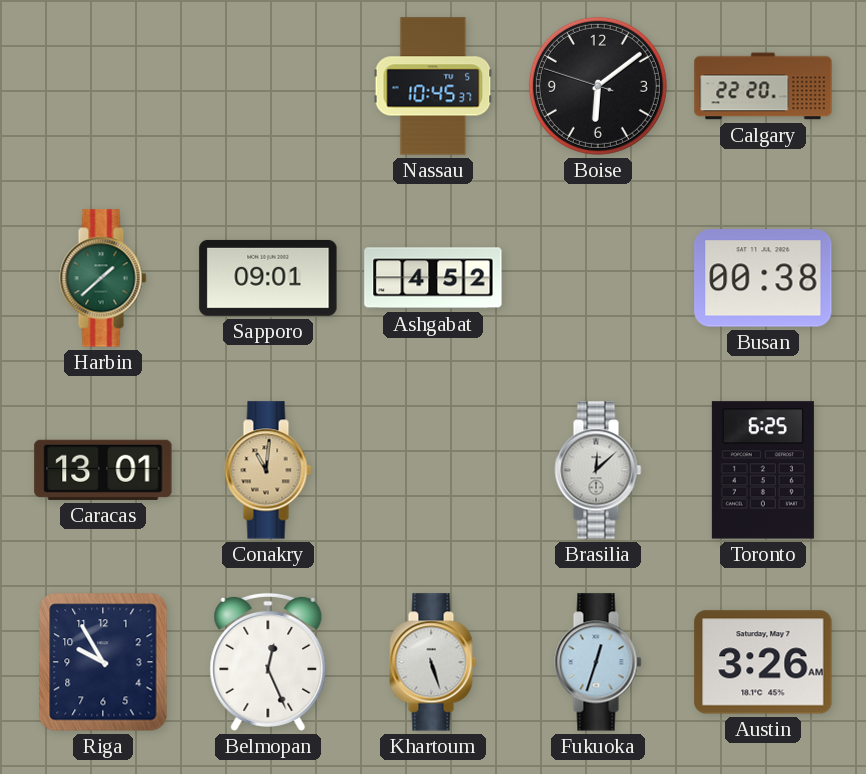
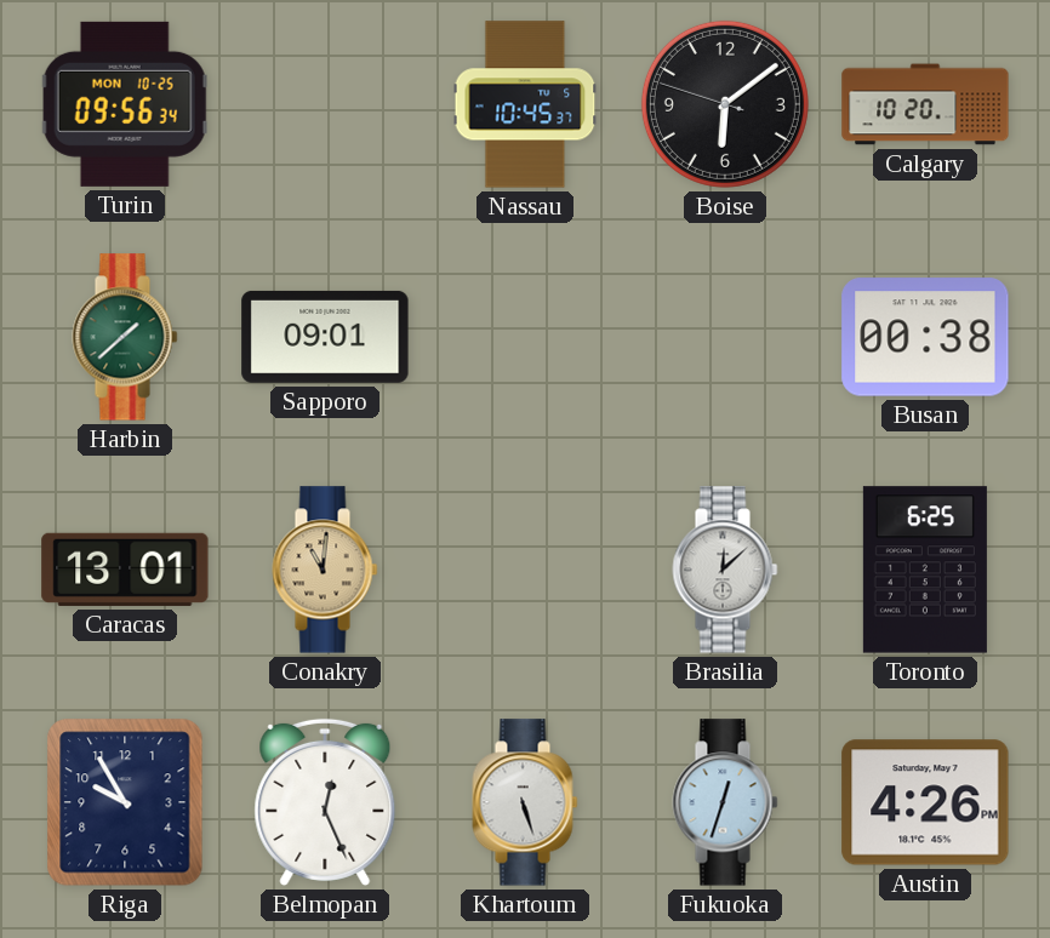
Turin: none -> 09:56
Calgary: 22:20 -> 10:20
Ashgabat: 4:52 -> none
Austin: 3:26 -> 4:26
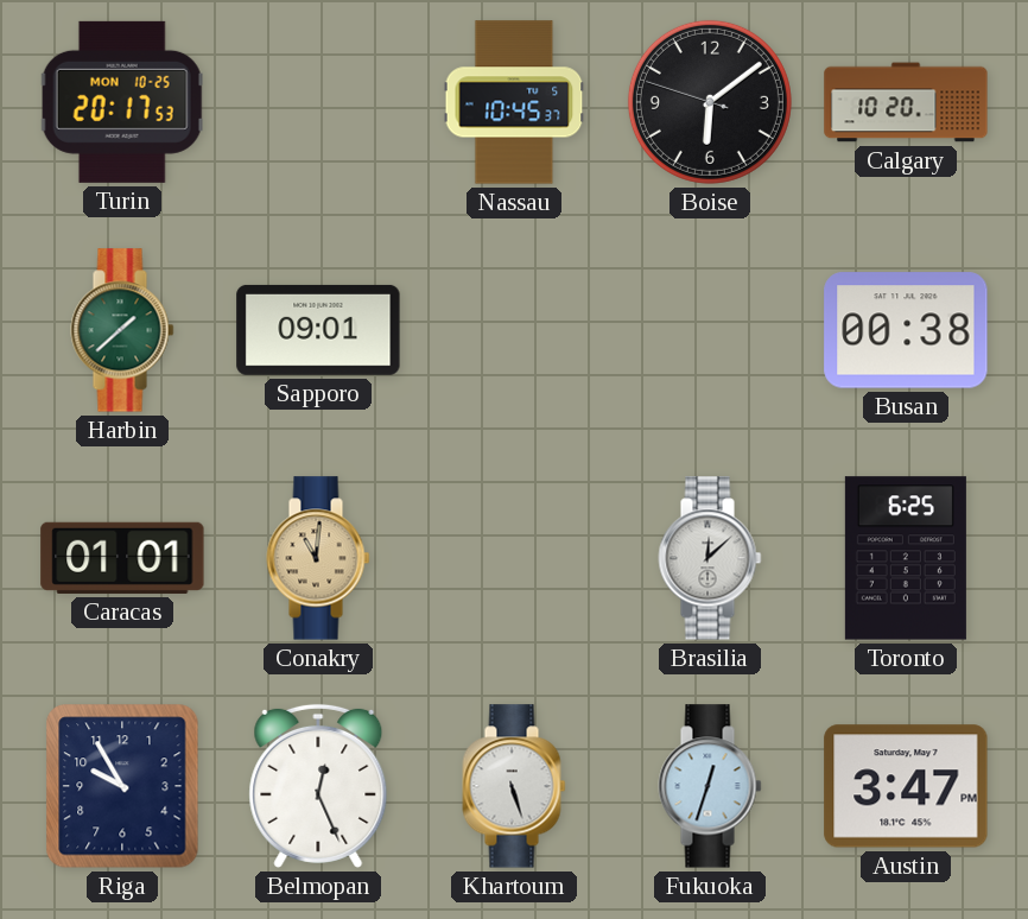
Turin: 09:56 -> 20:17
Caracas: 13:01 -> 01:01
Austin: 4:26 -> 3:47
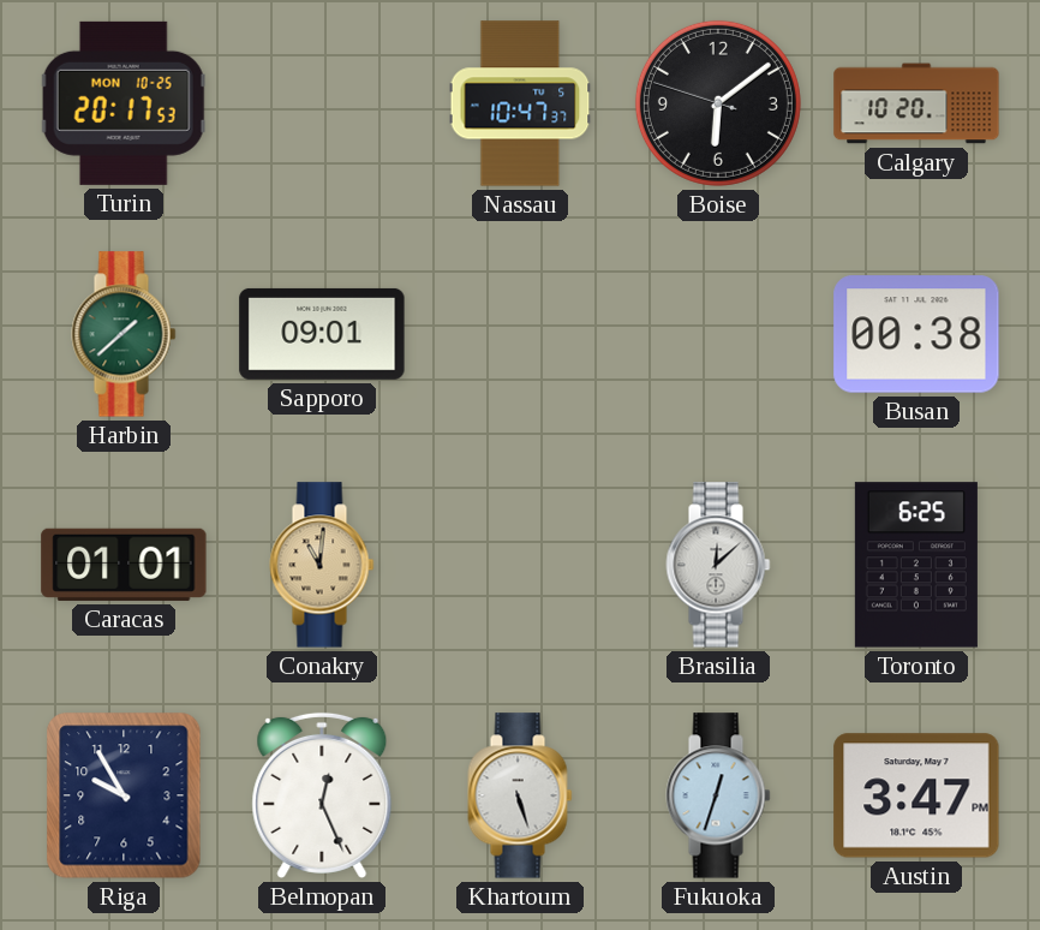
Nassau: 10:45 -> 10:47
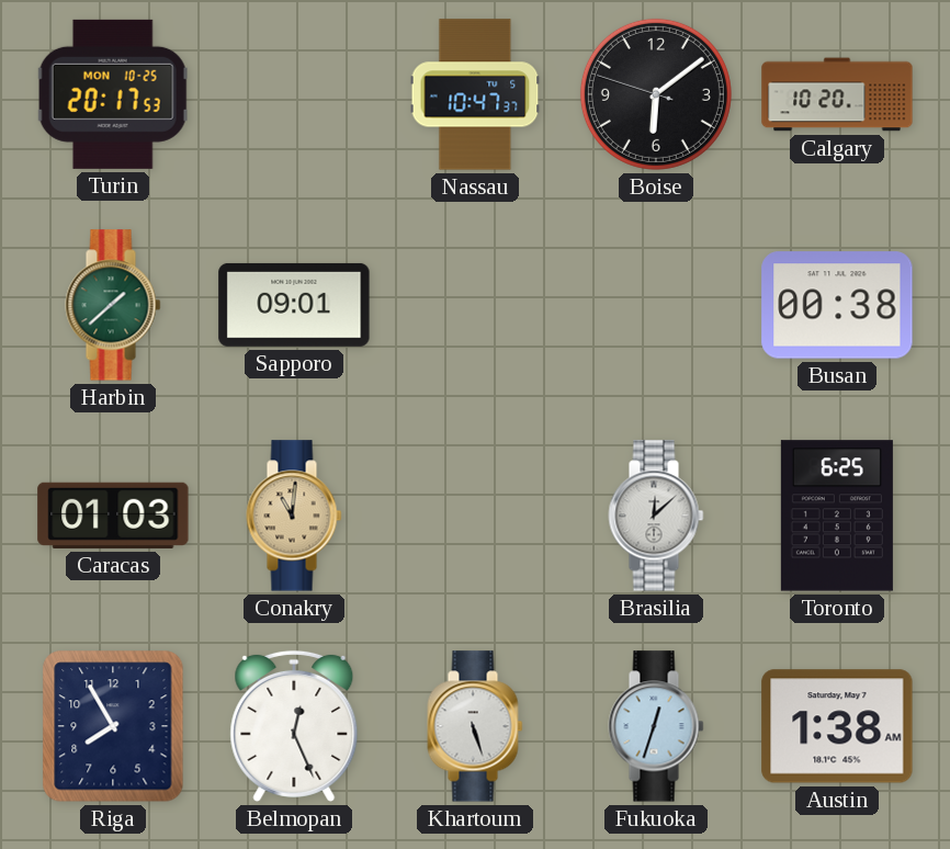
Caracas: 01:01 -> 01:03
Riga: 9:55 -> 7:55
Austin: 3:47 -> 1:38
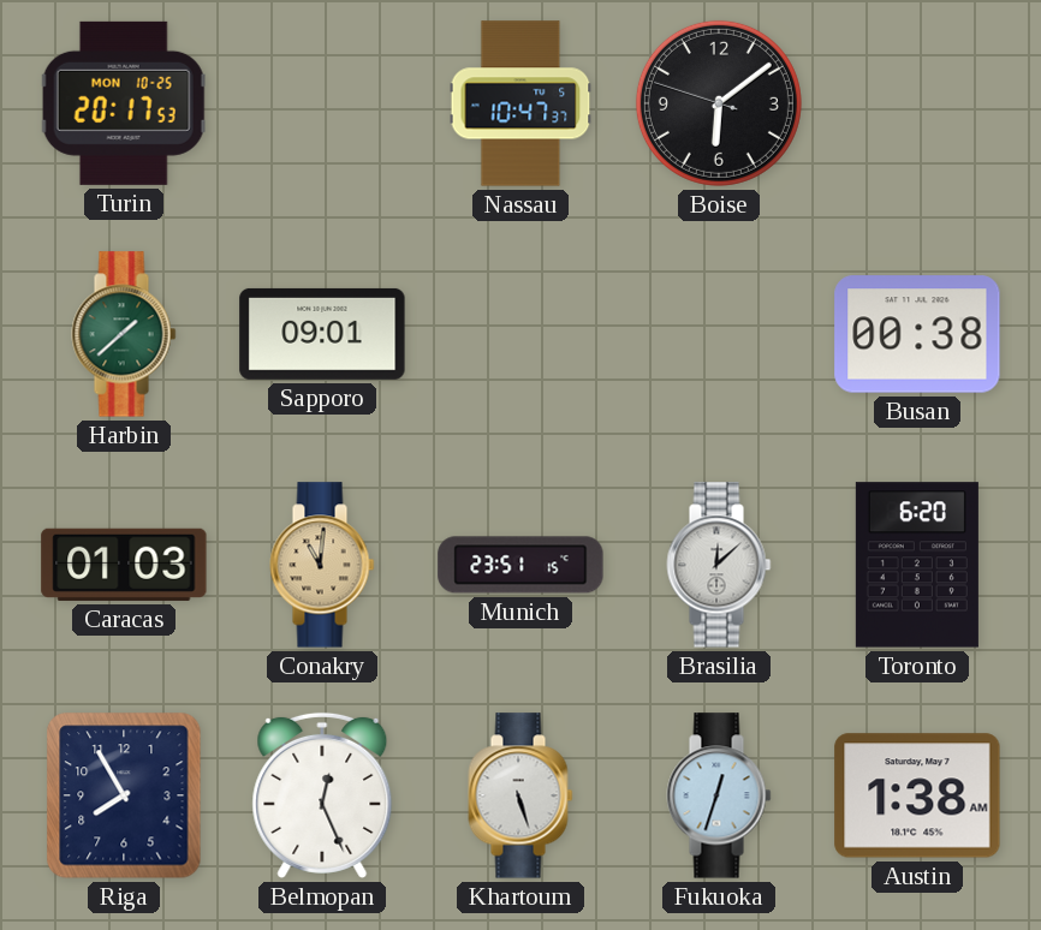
Calgary: 10:20 -> none
Munich: none -> 23:51
Toronto: 6:25 -> 6:20
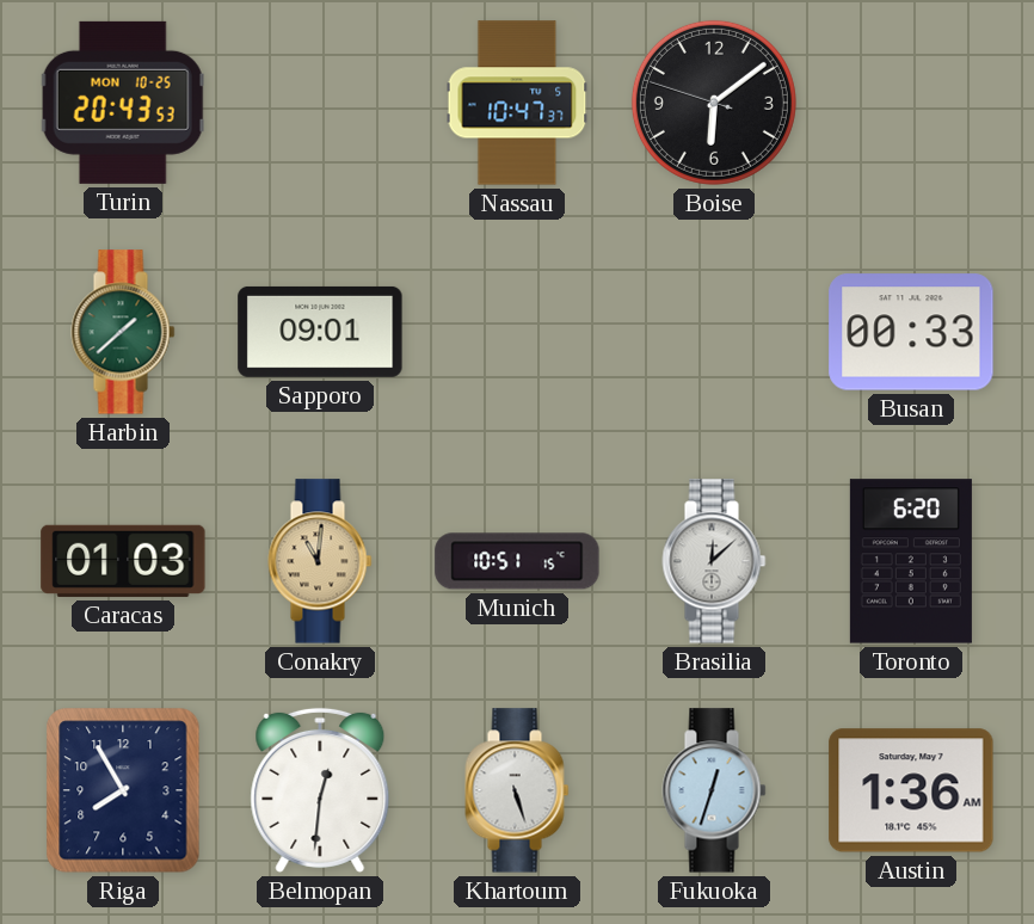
Turin: 20:17 -> 20:43
Busan: 00:38 -> 00:33
Munich: 23:51 -> 10:51
Belmopan: 12:26 -> 12:31
Austin: 1:38 -> 1:36
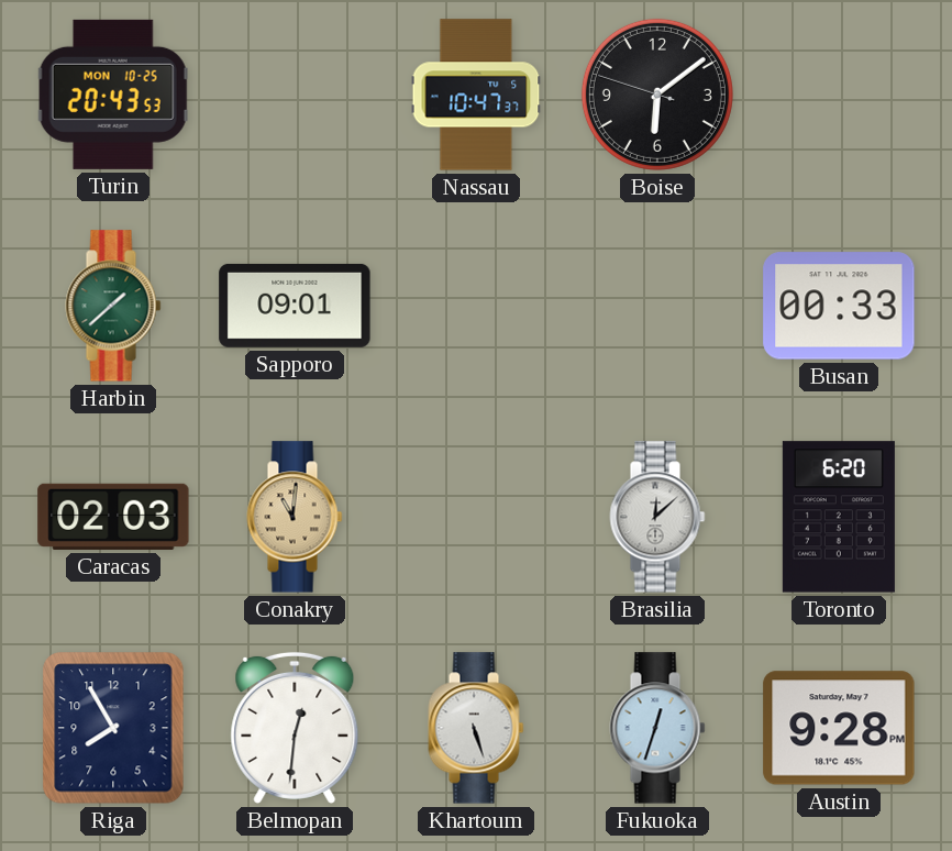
Caracas: 01:03 -> 02:03
Munich: 10:51 -> none
Austin: 1:36 -> 9:28
